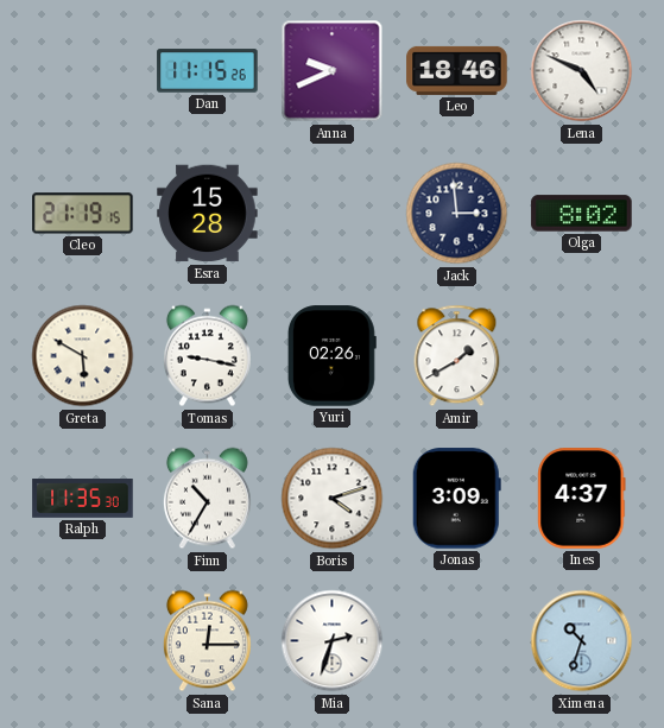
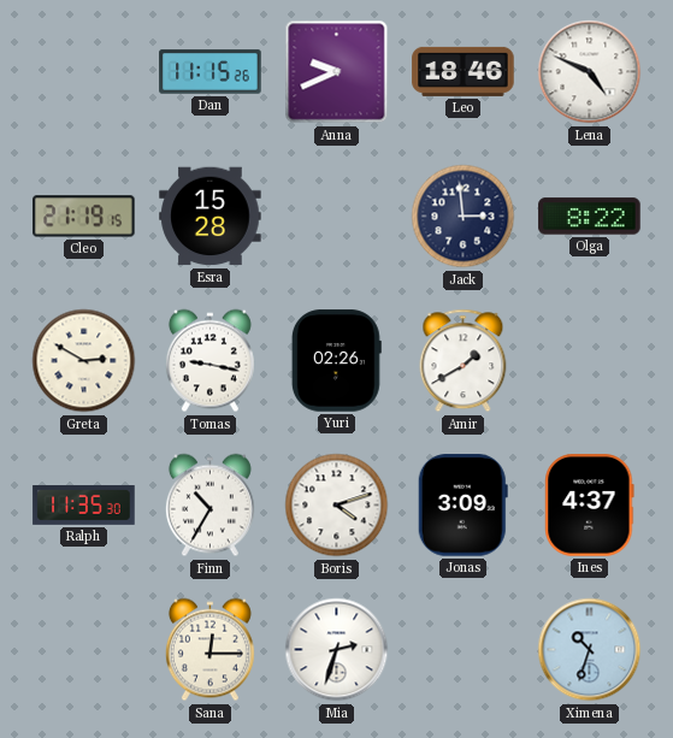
Olga: 8:02 -> 8:22
Greta: 5:50 -> 2:50
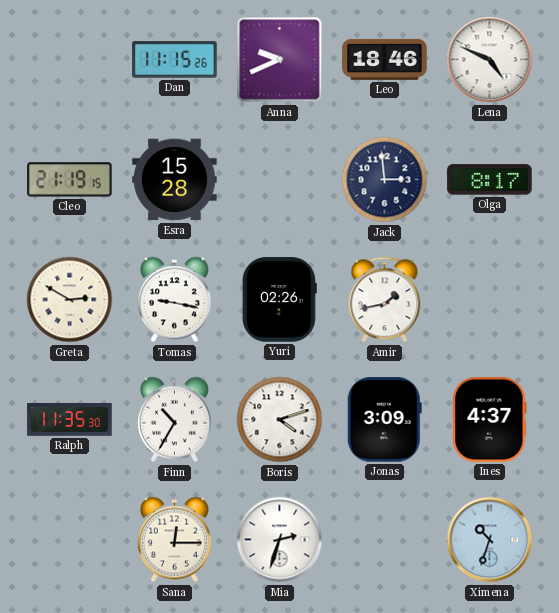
Olga: 8:22 -> 8:17
Amir: 1:40 -> 1:43
